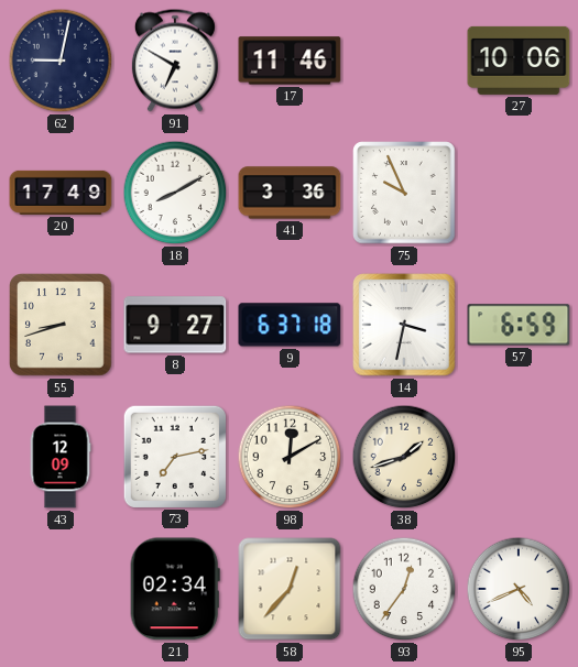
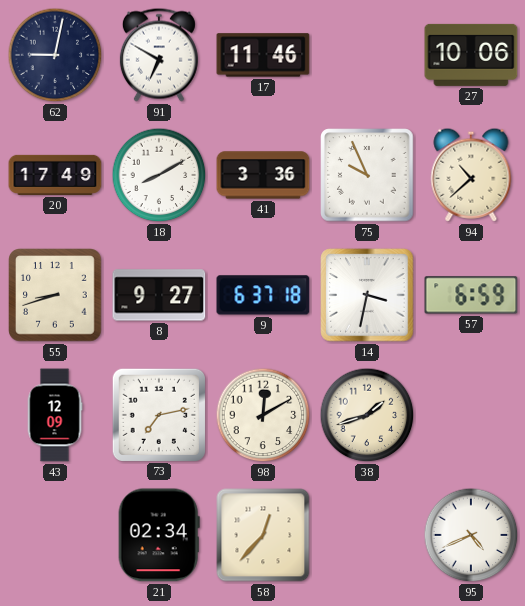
94: none -> 10:38
93: 12:36 -> none
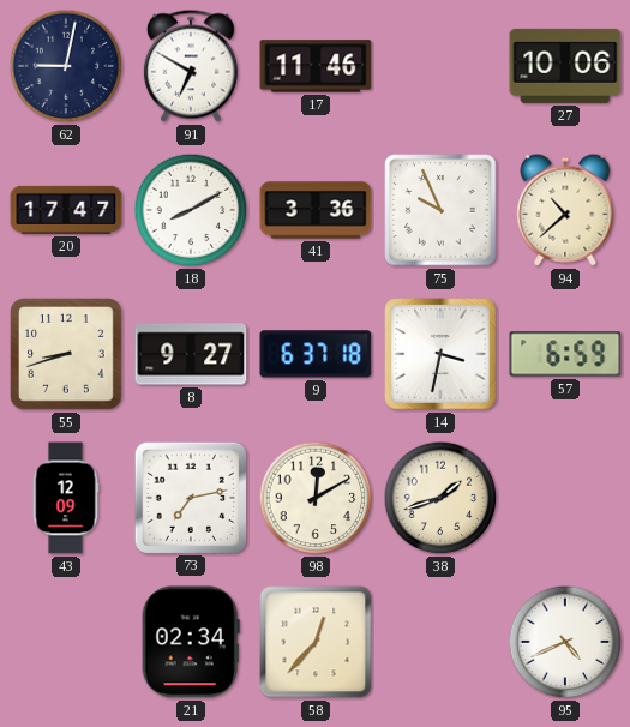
20: 17:49 -> 17:47
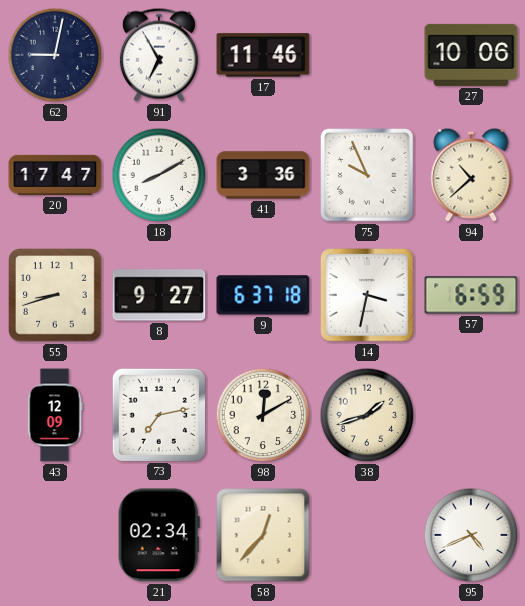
91: 6:50 -> 6:55
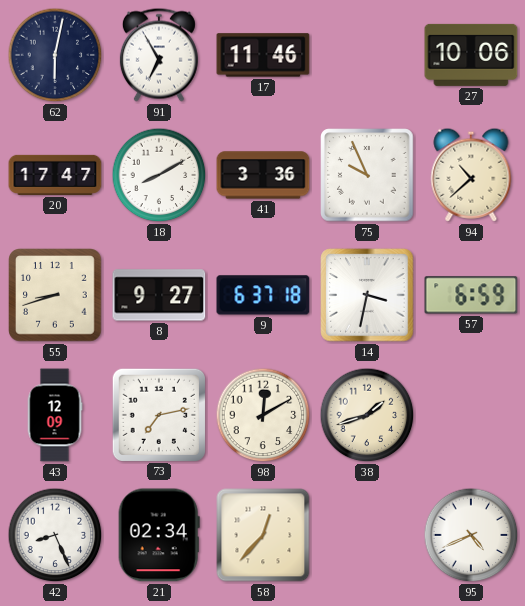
62: 9:02 -> 6:02
42: none -> 8:26
